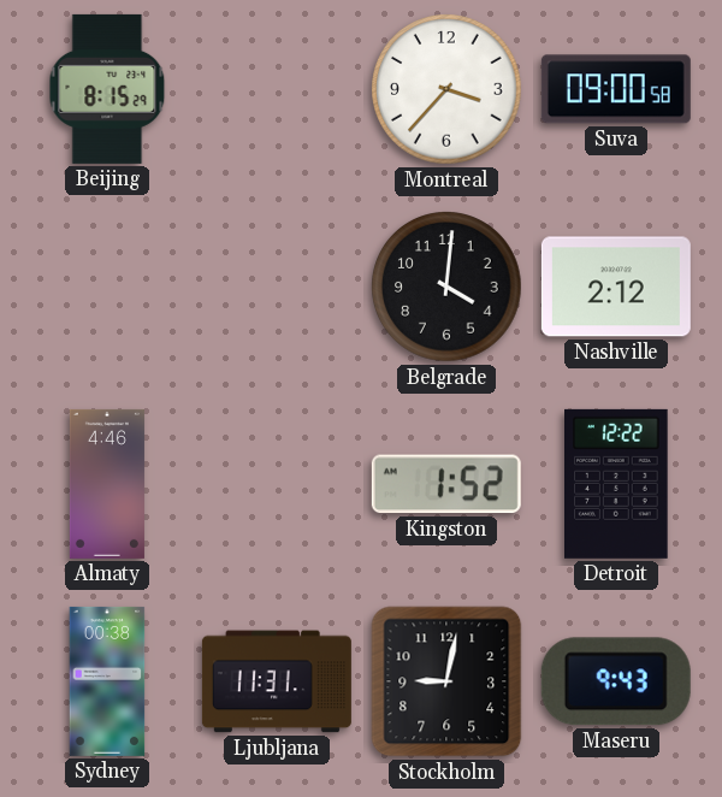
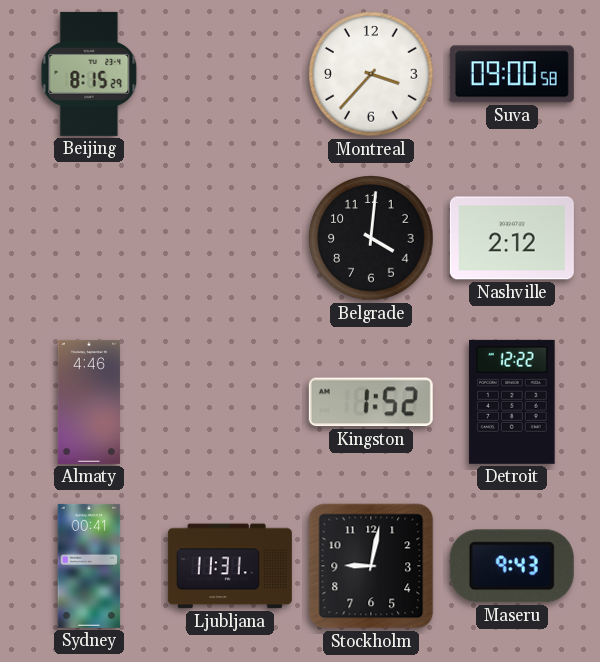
Sydney: 00:38 -> 00:41
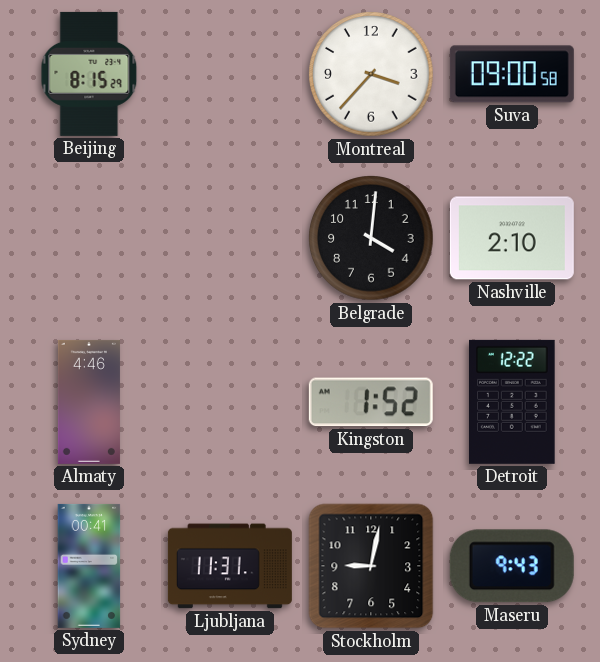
Nashville: 2:12 -> 2:10
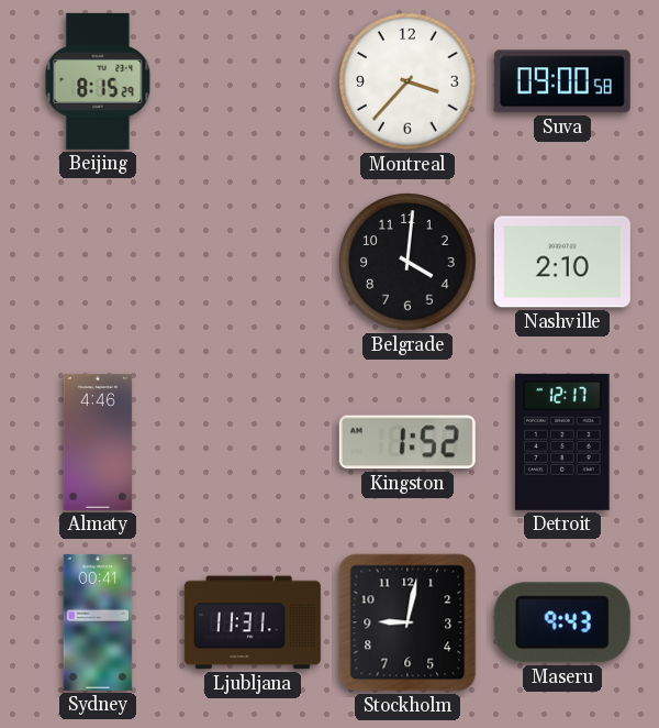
Detroit: 12:22 -> 12:17
